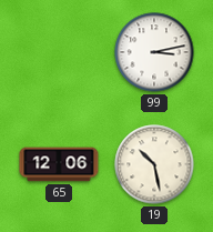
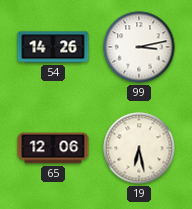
54: none -> 14:26
19: 10:28 -> 6:28
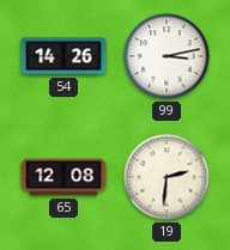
65: 12:06 -> 12:08
19: 6:28 -> 2:31
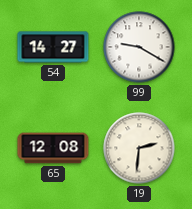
54: 14:26 -> 14:27
99: 3:13 -> 9:20
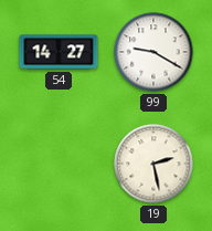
65: 12:08 -> none
19: 2:31 -> 2:28
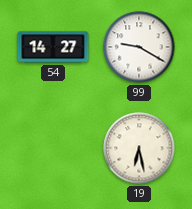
19: 2:28 -> 6:28
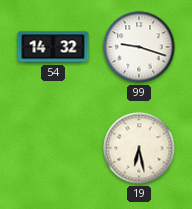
54: 14:27 -> 14:32
99: 9:20 -> 9:18
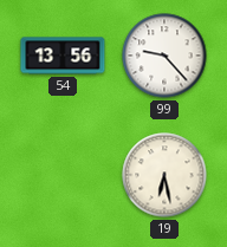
54: 14:32 -> 13:56
99: 9:18 -> 9:23
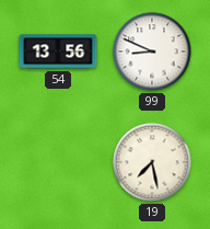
99: 9:23 -> 8:49
19: 6:28 -> 7:28
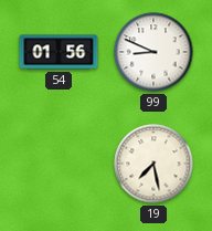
54: 13:56 -> 01:56
